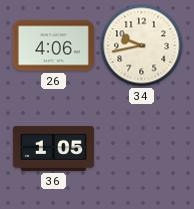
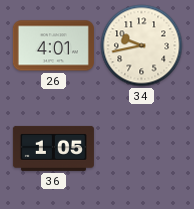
26: 4:06 -> 4:01
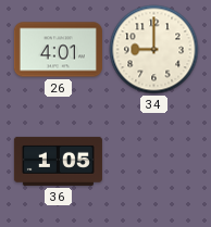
34: 9:43 -> 9:00
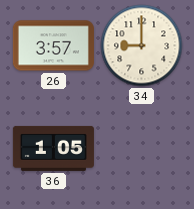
26: 4:01 -> 3:57
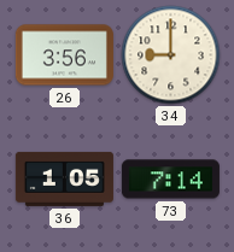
26: 3:57 -> 3:56
73: none -> 7:14
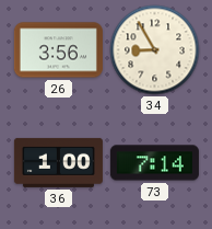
34: 9:00 -> 8:55
36: 1:05 -> 1:00
